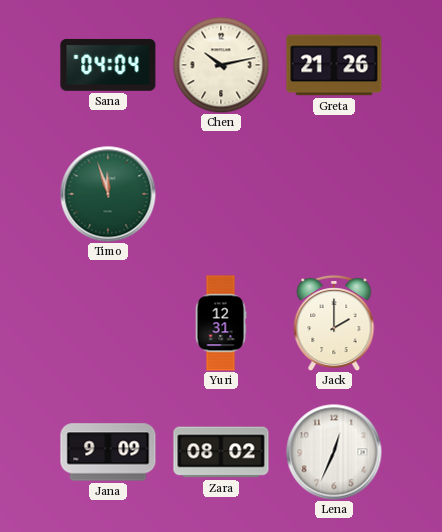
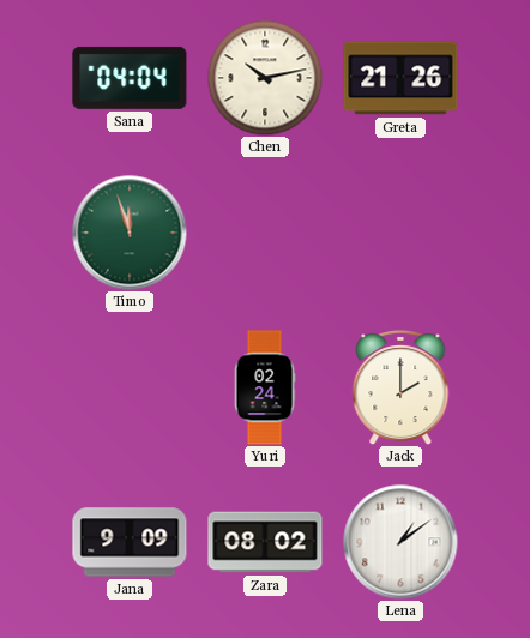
Yuri: 12:31 -> 02:24
Lena: 12:34 -> 1:09
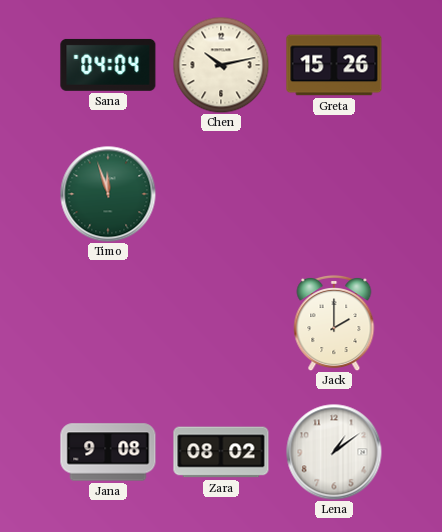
Greta: 21:26 -> 15:26
Yuri: 02:24 -> none
Jana: 9:09 -> 9:08
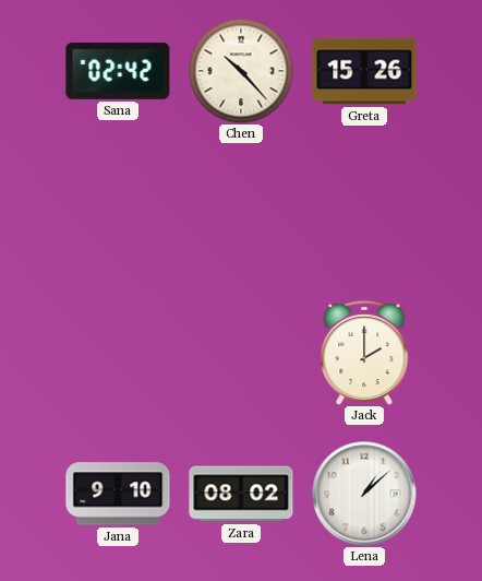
Sana: 04:04 -> 02:42
Chen: 10:13 -> 10:23
Timo: 11:57 -> none
Jana: 9:08 -> 9:10
Lena: 1:09 -> 1:08
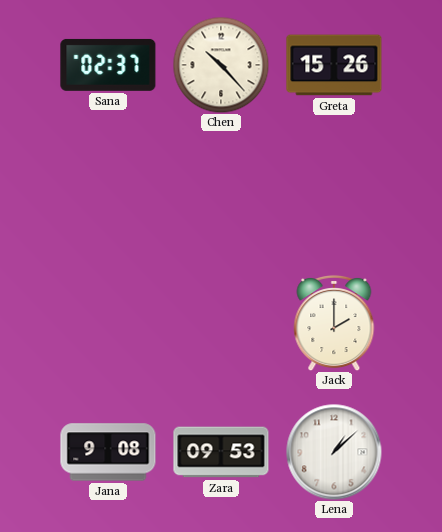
Sana: 02:42 -> 02:37
Jana: 9:10 -> 9:08
Zara: 08:02 -> 09:53
